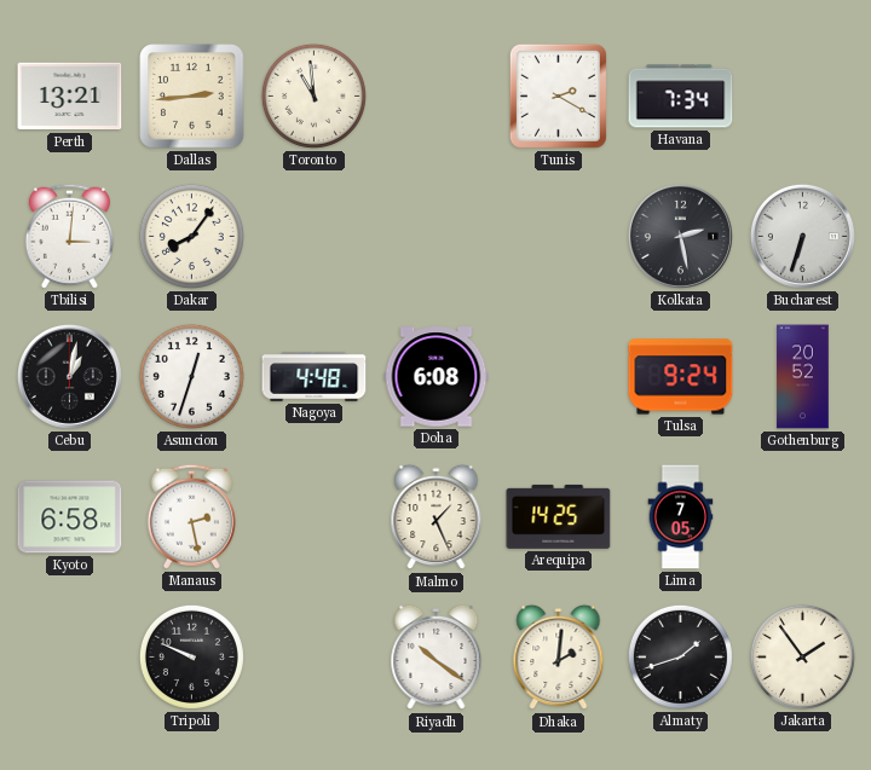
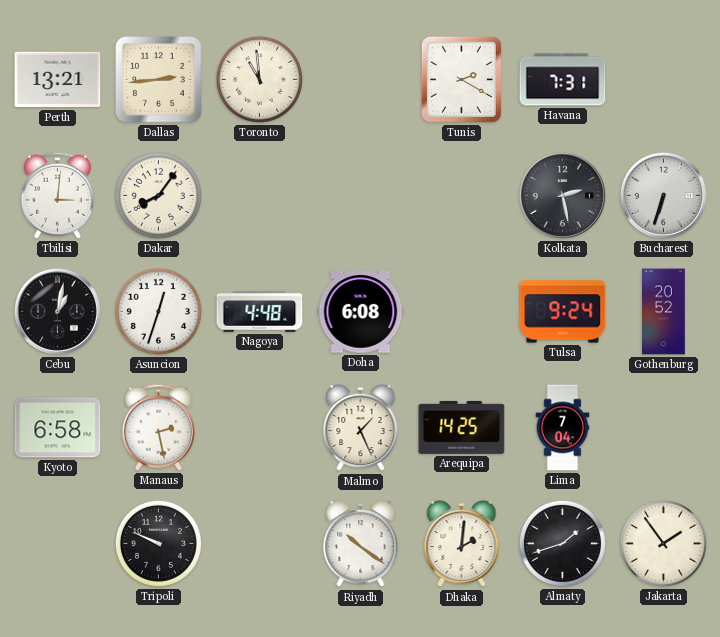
Havana: 7:34 -> 7:31
Lima: 7:05 -> 7:04
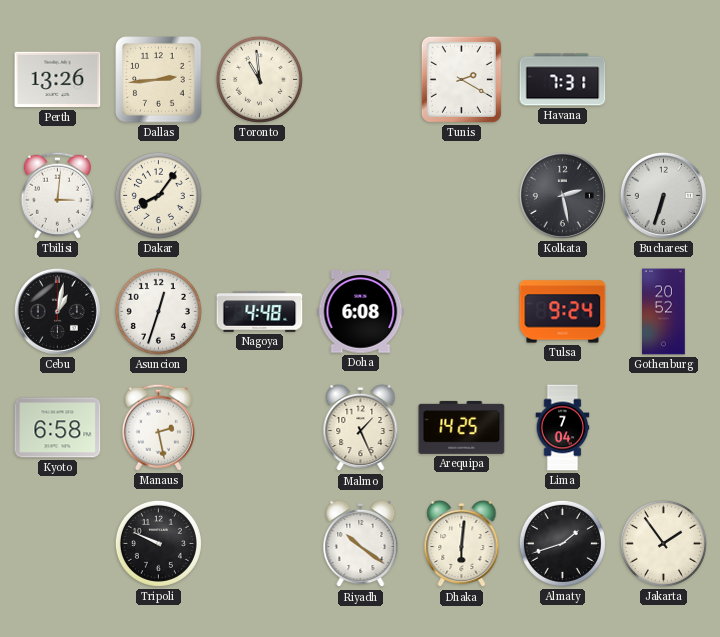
Perth: 13:21 -> 13:26
Dhaka: 2:01 -> 6:01
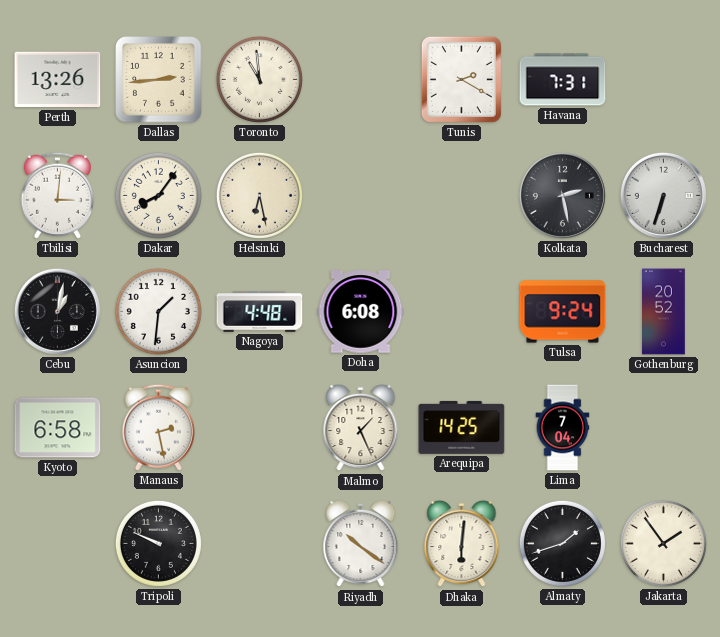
Helsinki: none -> 6:28
Asuncion: 12:33 -> 1:31
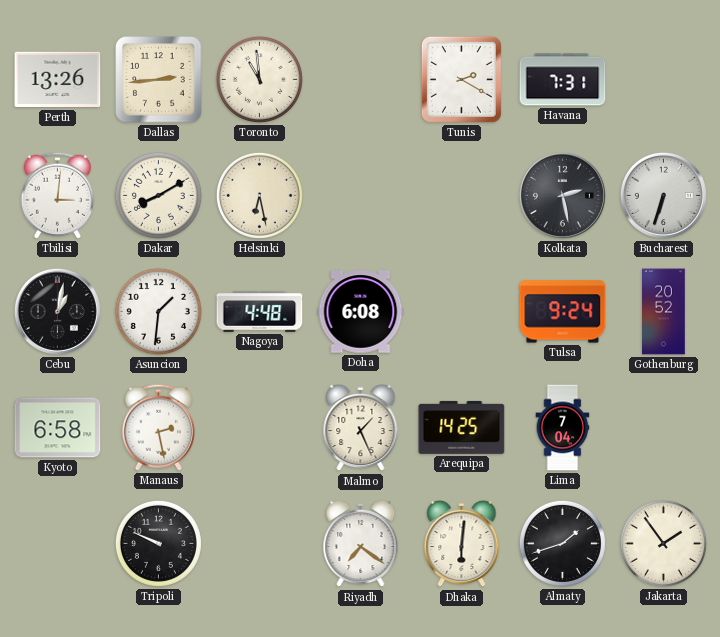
Dakar: 8:06 -> 8:10
Riyadh: 10:21 -> 7:21
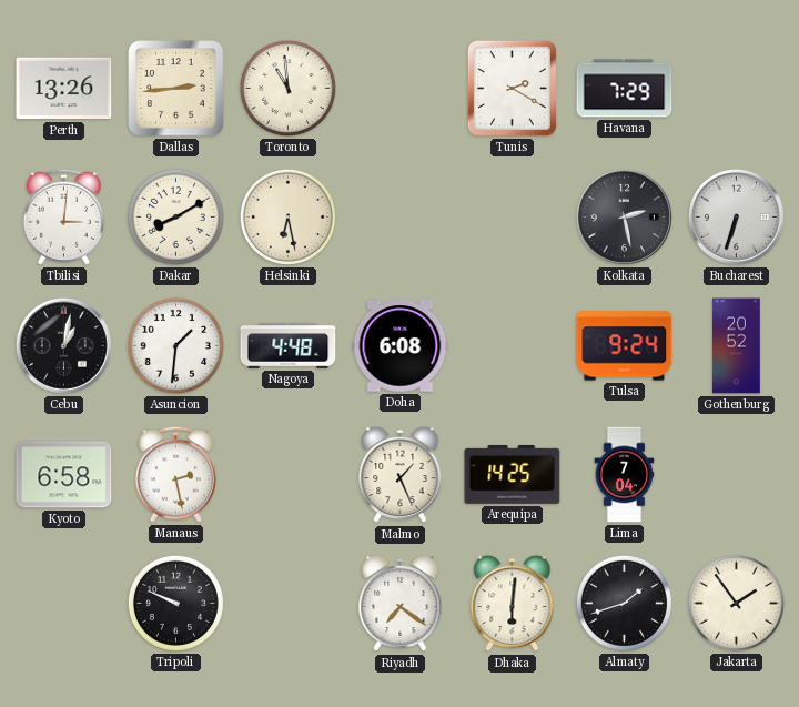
Havana: 7:31 -> 7:29
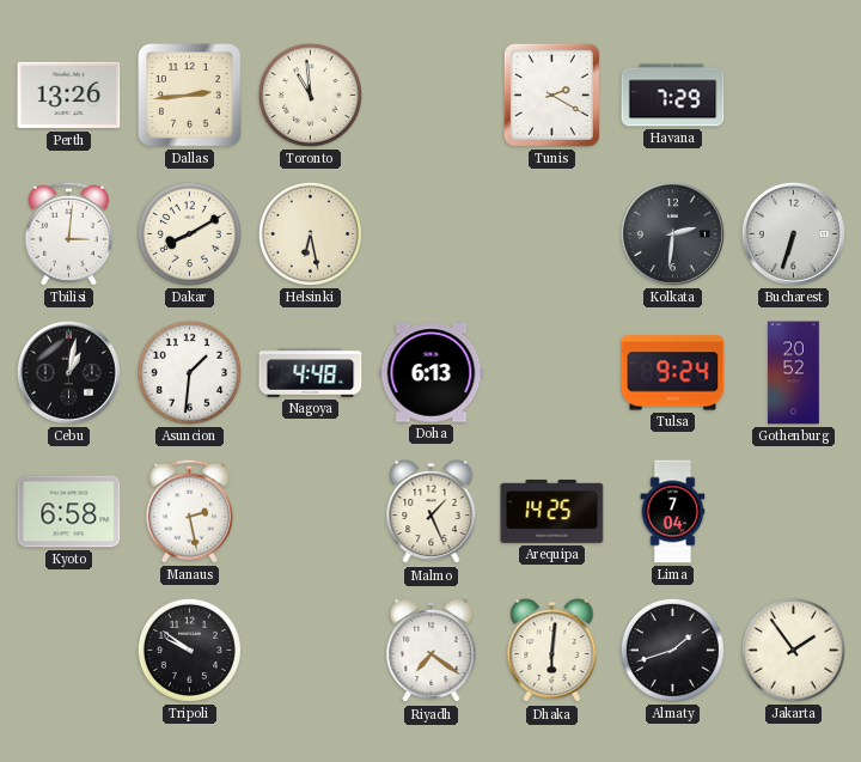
Kolkata: 2:28 -> 2:31
Doha: 6:08 -> 6:13
Tripoli: 9:49 -> 9:51
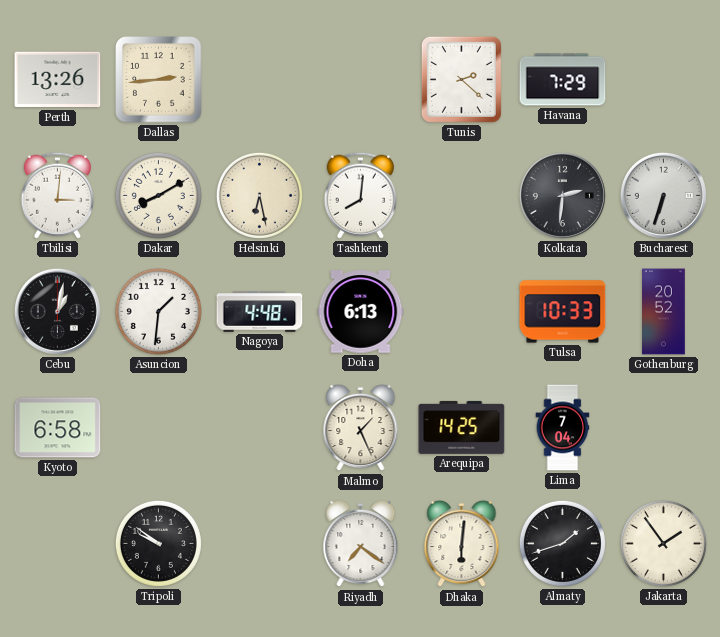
Toronto: 10:59 -> none
Tunis: 2:20 -> 2:22
Tashkent: none -> 8:01
Tulsa: 9:24 -> 10:33
Manaus: 2:28 -> none
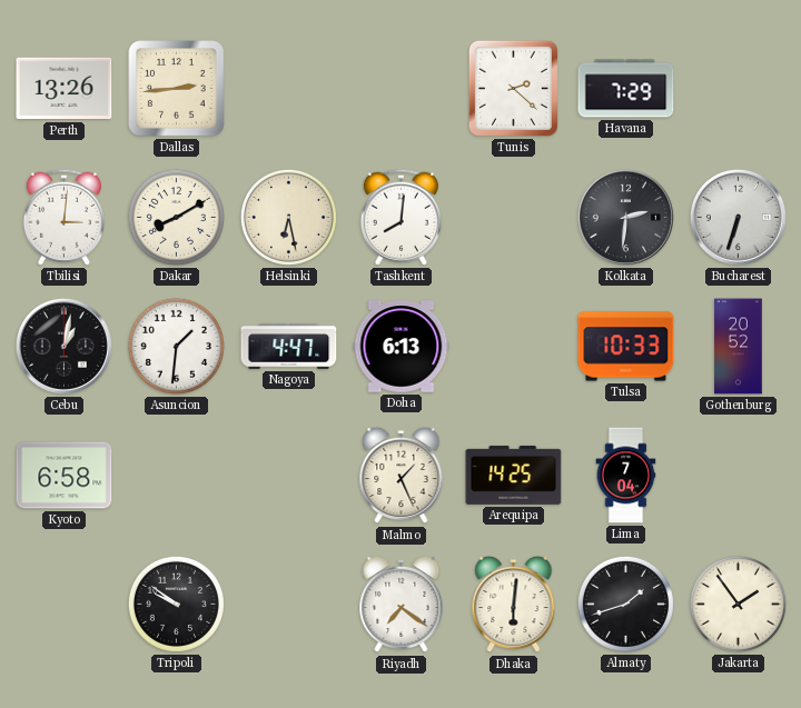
Nagoya: 4:48 -> 4:47
